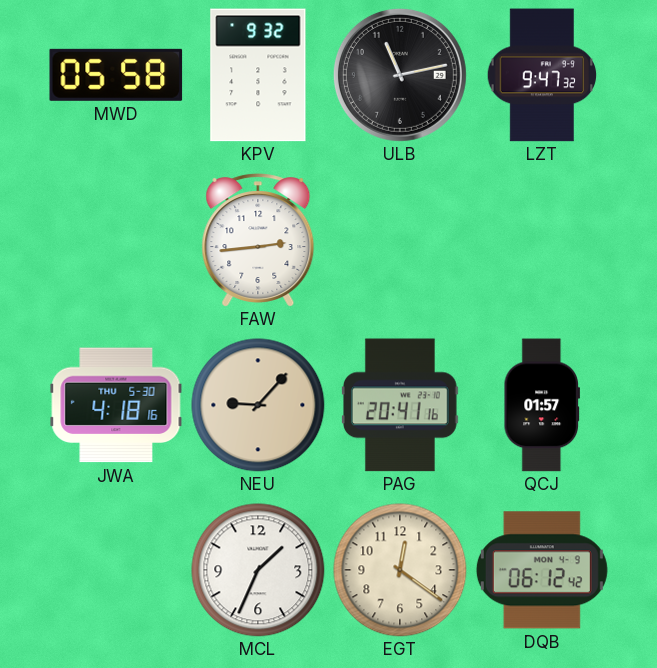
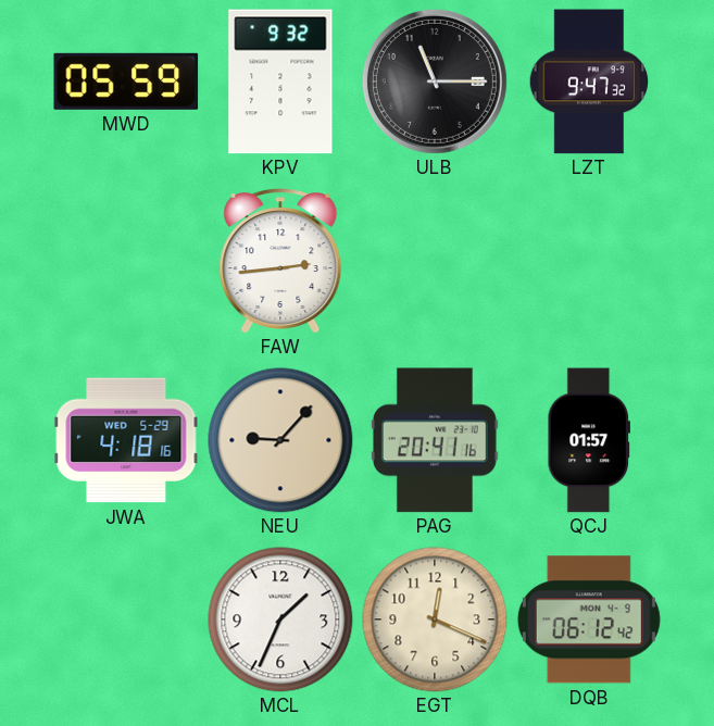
MWD: 05:58 -> 05:59
ULB: 11:13 -> 11:15
JWA date: THU 5-30 -> WED 5-29
EGT: 12:21 -> 12:19
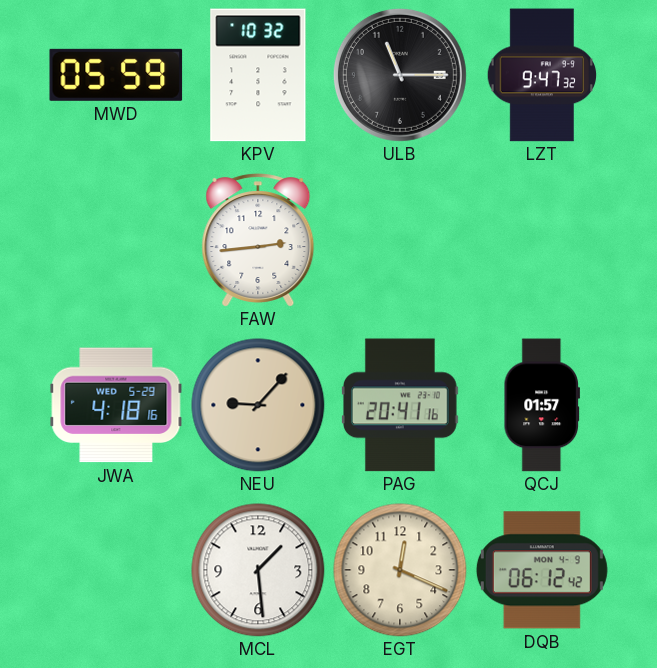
KPV: 9:32 -> 10:32
MCL: 1:34 -> 1:29
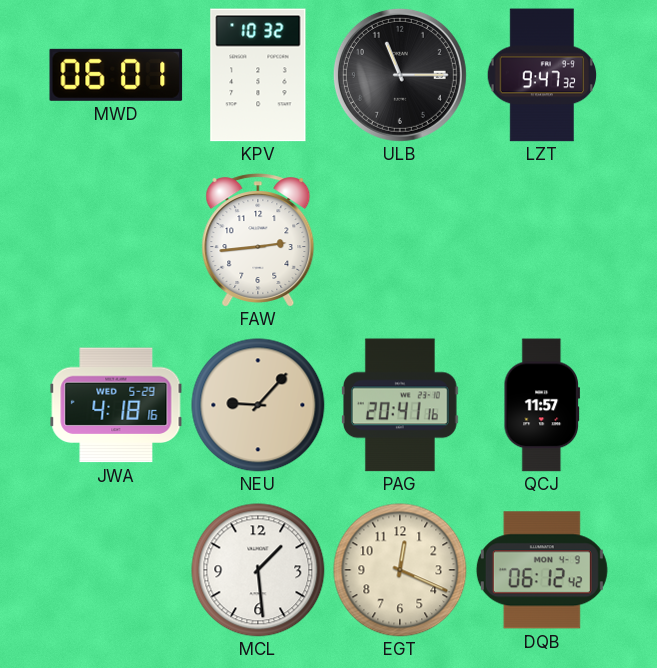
MWD: 05:59 -> 06:01
QCJ: 01:57 -> 11:57
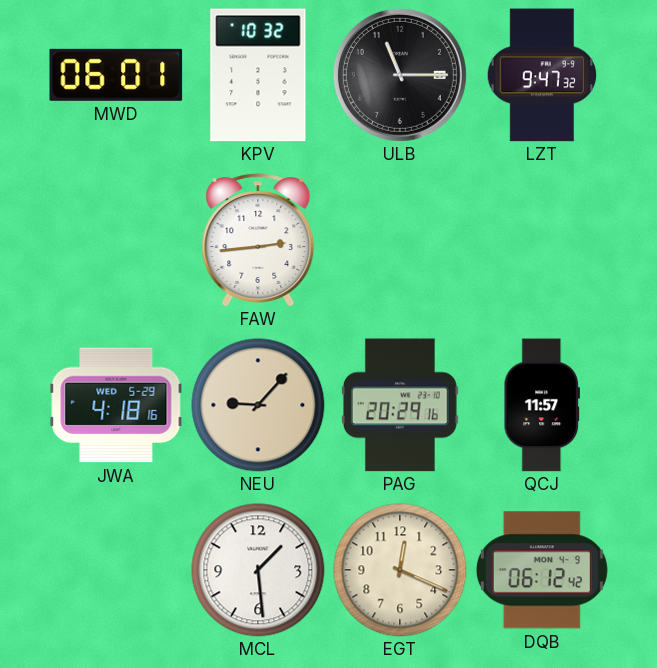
PAG: 20:41 -> 20:29
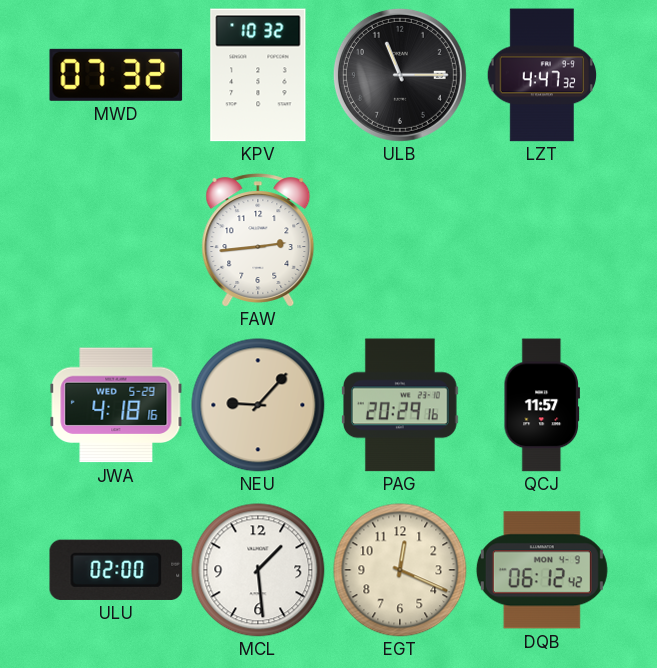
MWD: 06:01 -> 07:32
LZT: 9:47 -> 4:47
ULU: none -> 02:00
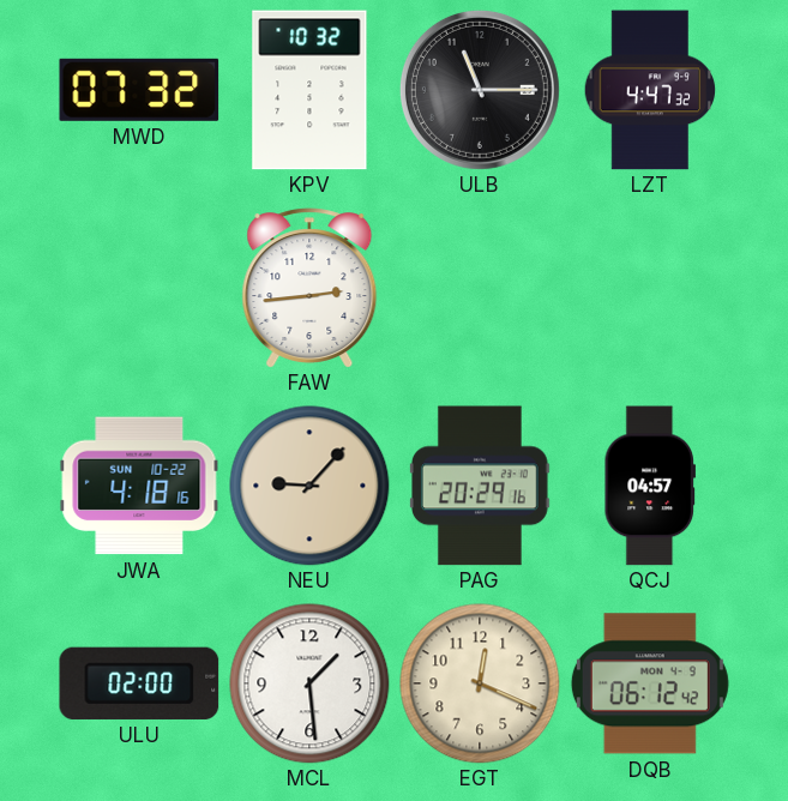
JWA date: WED 5-29 -> SUN 10-22
QCJ: 11:57 -> 04:57
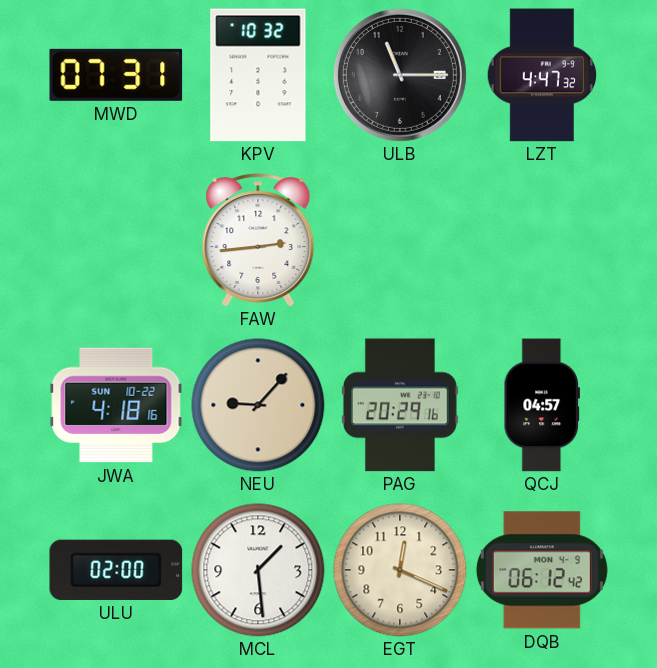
MWD: 07:32 -> 07:31
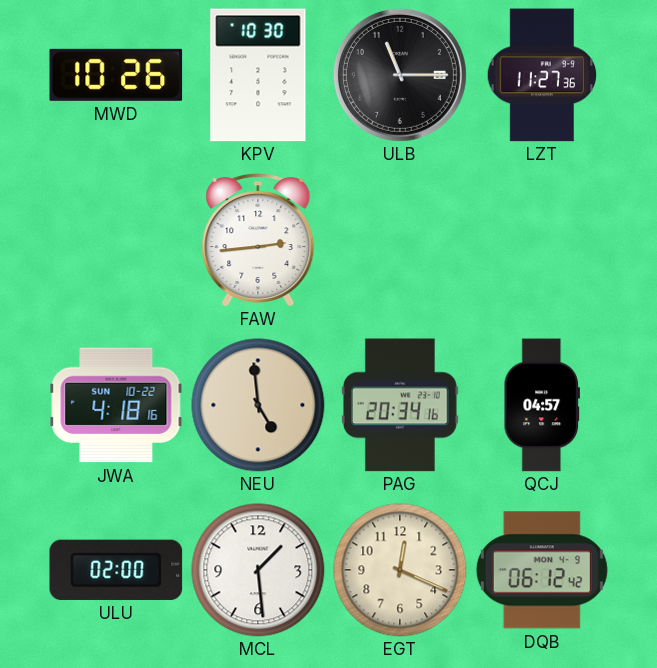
MWD: 07:31 -> 10:26
KPV: 10:32 -> 10:30
LZT: 4:47 -> 11:27
NEU: 9:07 -> 4:59
PAG: 20:29 -> 20:34
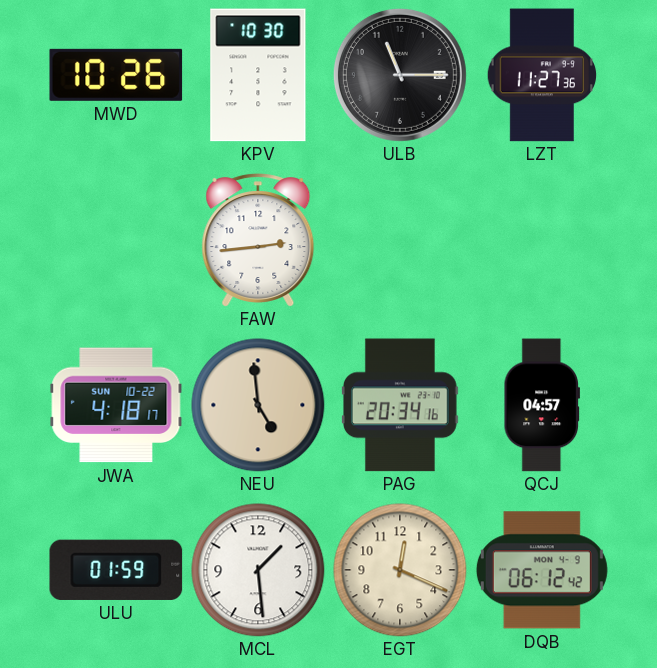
JWA: 4:18:16 -> 4:18:17
ULU: 02:00 -> 01:59
